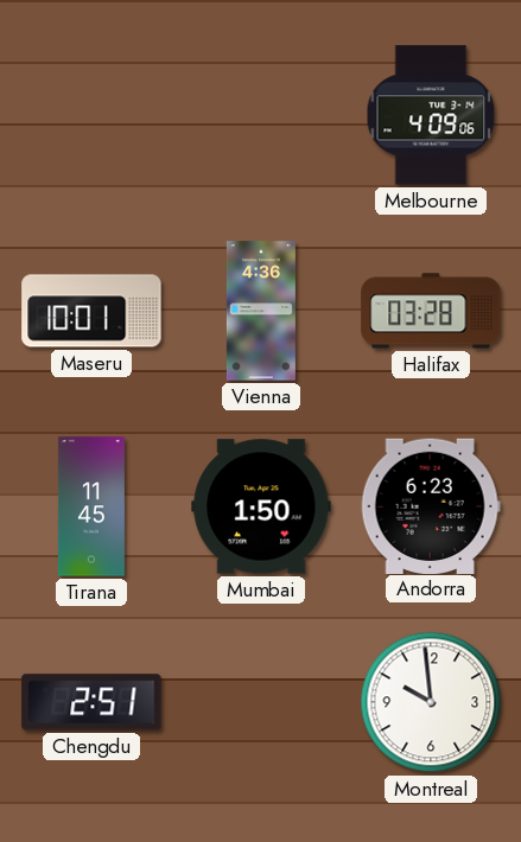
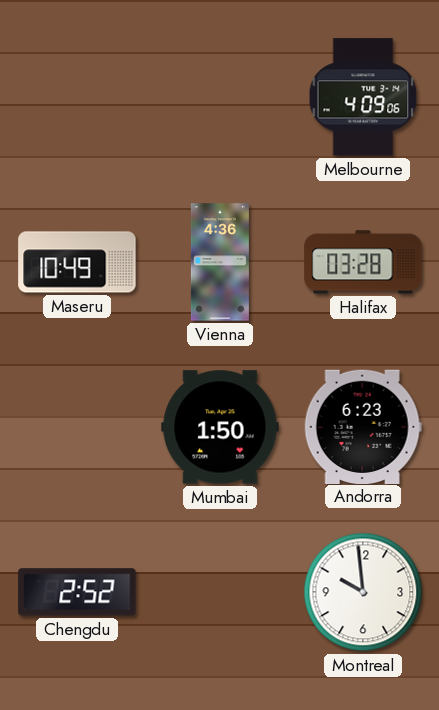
Maseru: 10:01 -> 10:49
Tirana: 11:45 -> none
Chengdu: 2:51 -> 2:52
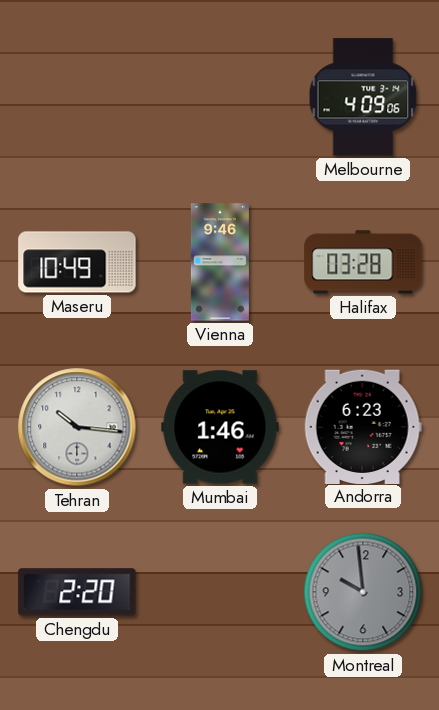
Vienna: 4:36 -> 9:46
Tehran: none -> 10:16
Mumbai: 1:50 -> 1:46
Chengdu: 2:52 -> 2:20
Montreal dial: white -> grey
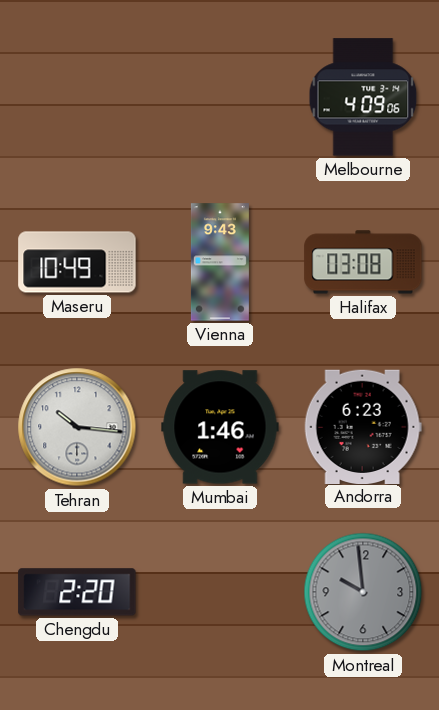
Vienna: 9:46 -> 9:43
Halifax: 03:28 -> 03:08
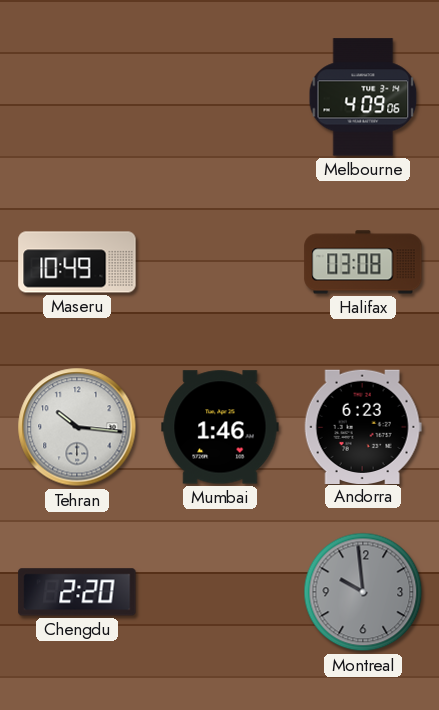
Vienna: 9:43 -> none
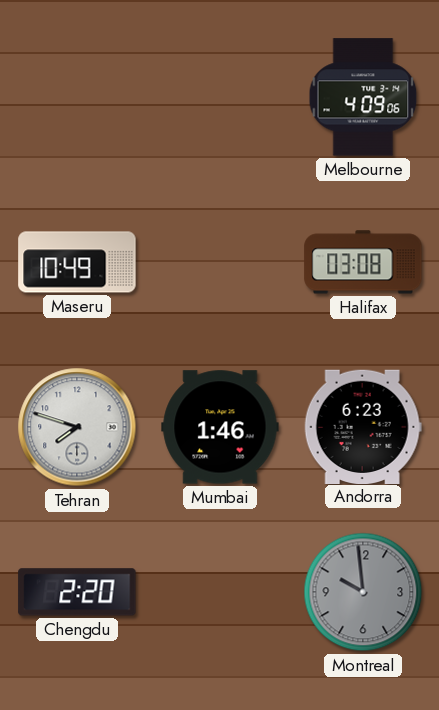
Tehran: 10:16 -> 7:48
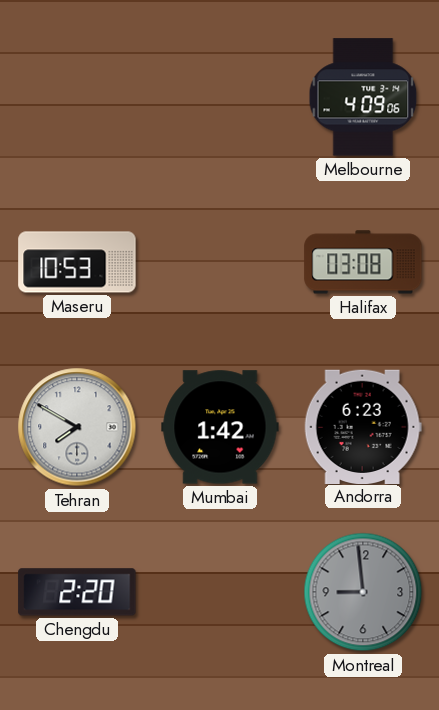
Maseru: 10:49 -> 10:53
Tehran: 7:48 -> 7:50
Mumbai: 1:46 -> 1:42
Montreal: 9:59 -> 8:59
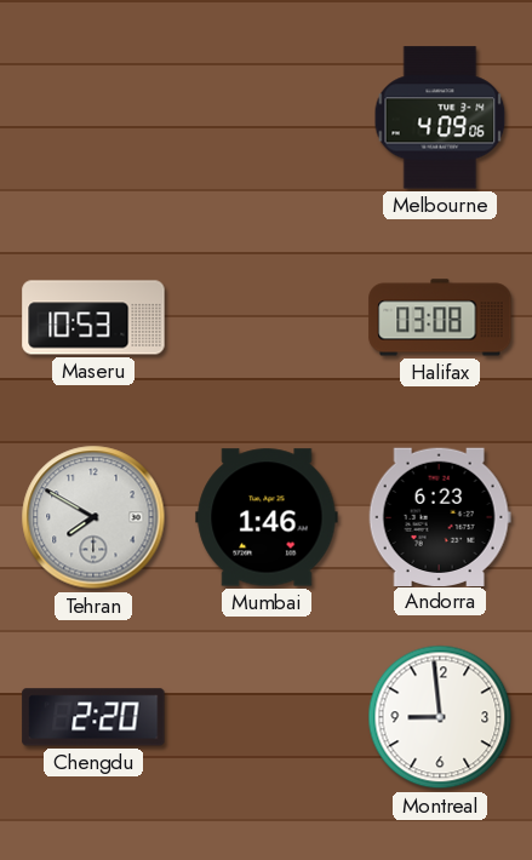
Mumbai: 1:42 -> 1:46
Montreal dial: grey -> white
